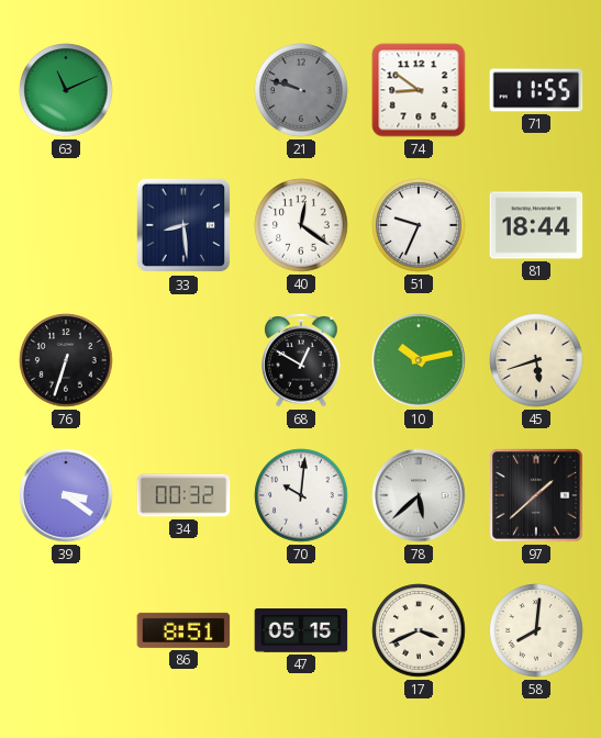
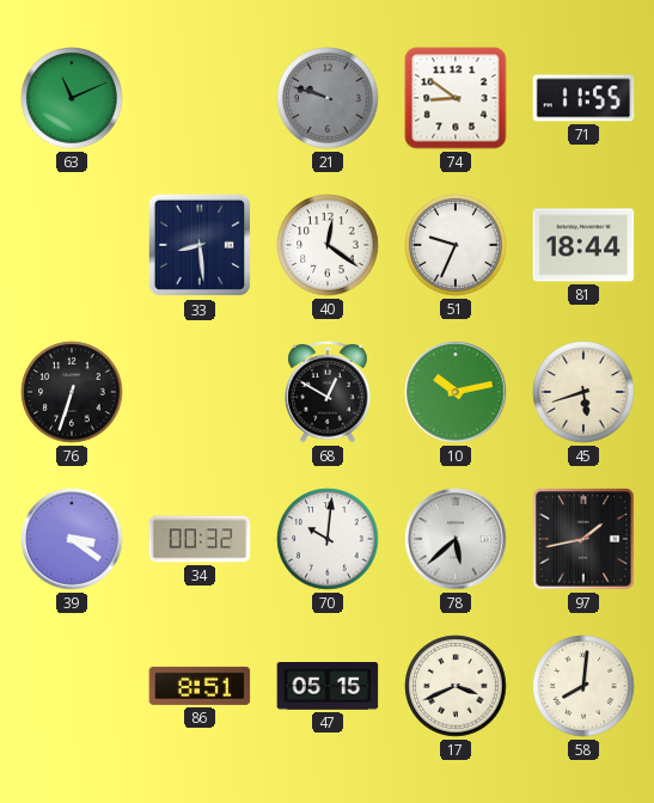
97: 1:38 -> 1:43
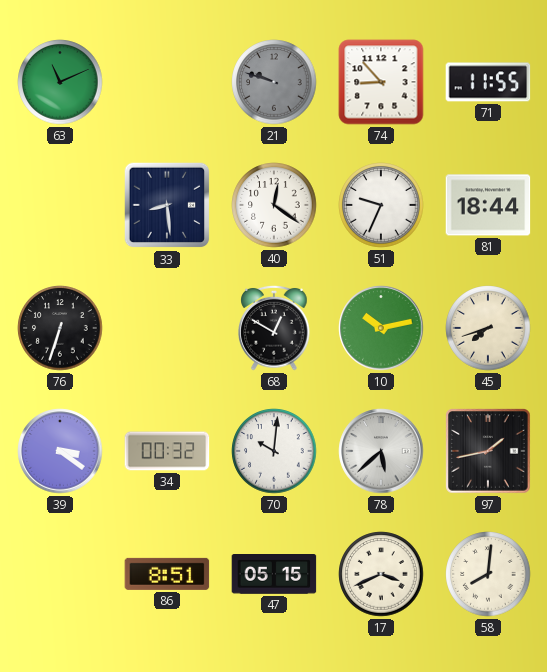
74: 8:51 -> 8:53
45: 5:42 -> 7:42
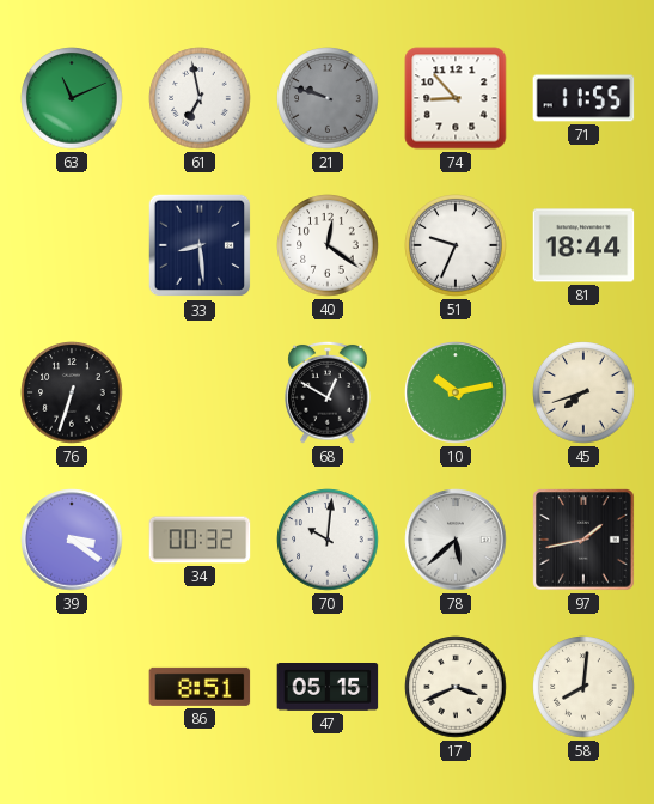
61: none -> 6:58
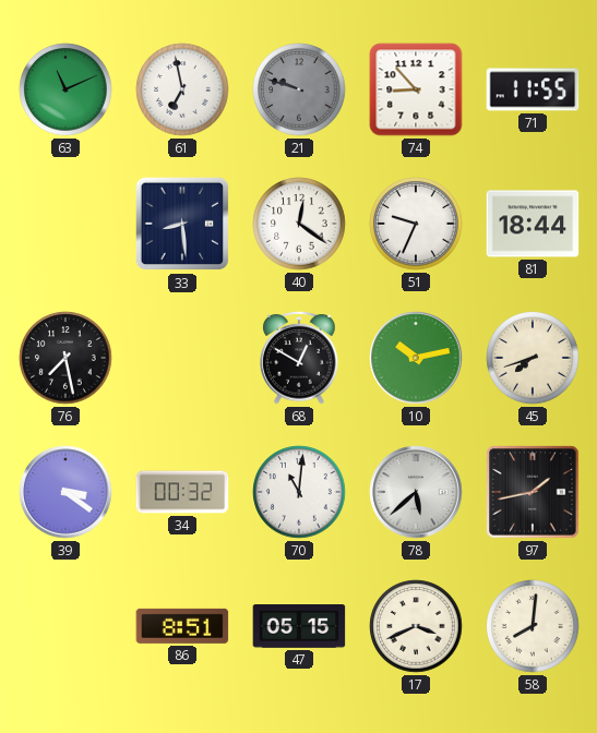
76: 6:33 -> 7:28
70: 10:01 -> 11:01
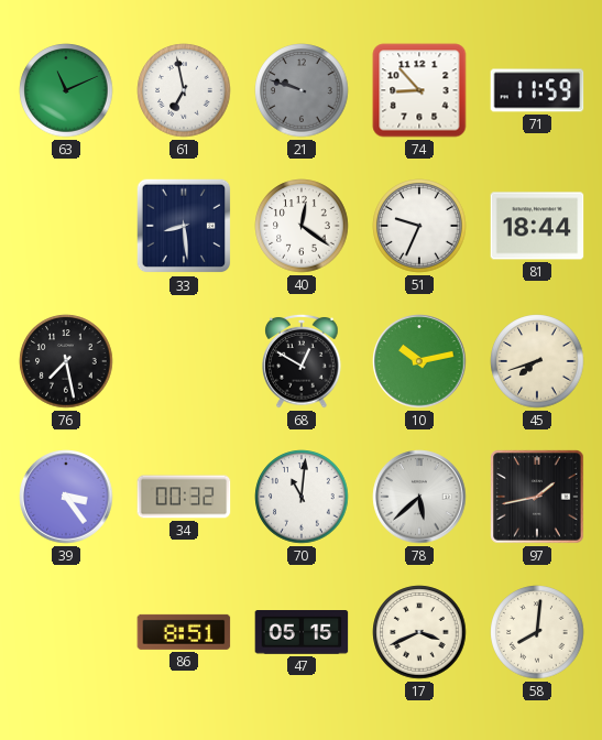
71: 11:55 -> 11:59
39: 3:21 -> 3:24
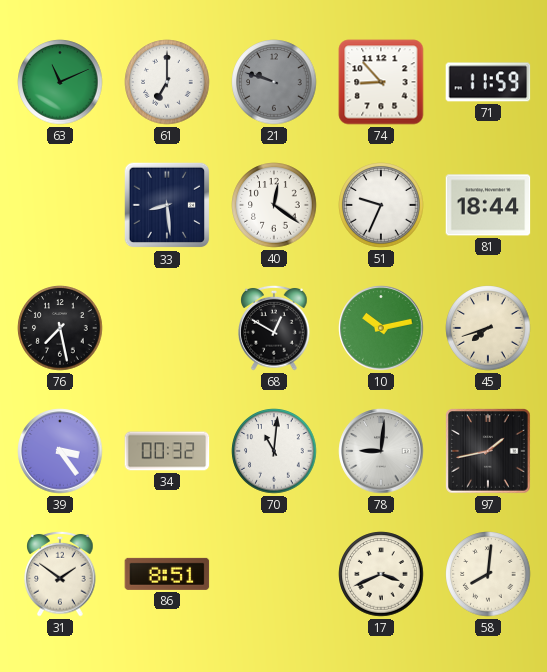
61: 6:58 -> 7:00
78: 5:38 -> 9:01
31: none -> 1:51
47: 05:15 -> none
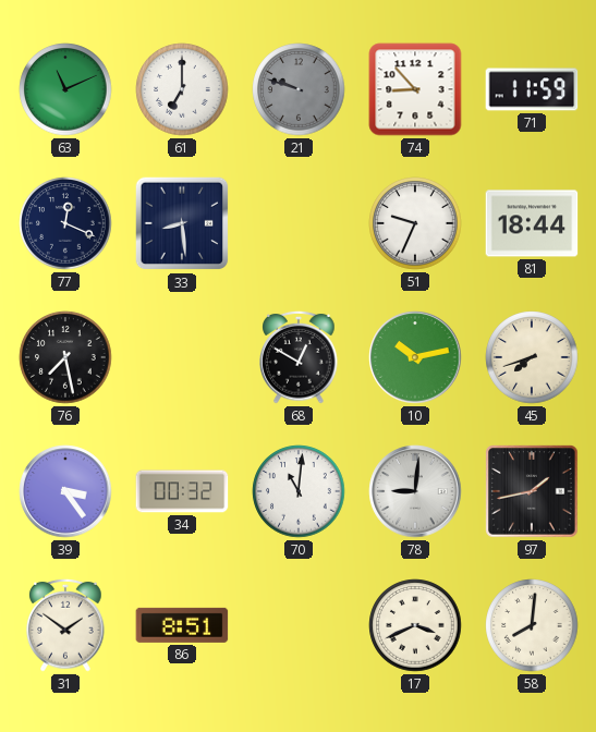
77: none -> 12:19
40: 12:21 -> none
